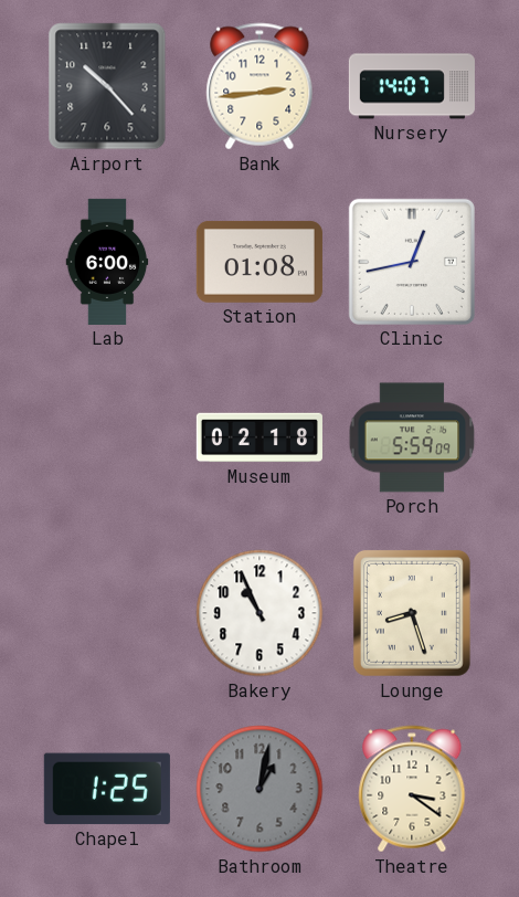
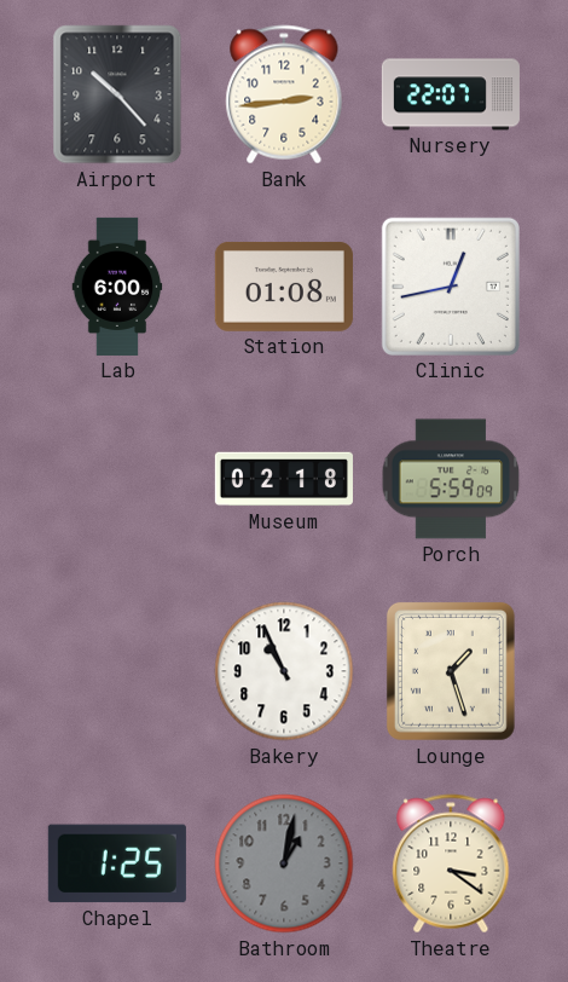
Nursery: 14:07 -> 22:07
Lounge: 8:27 -> 1:27
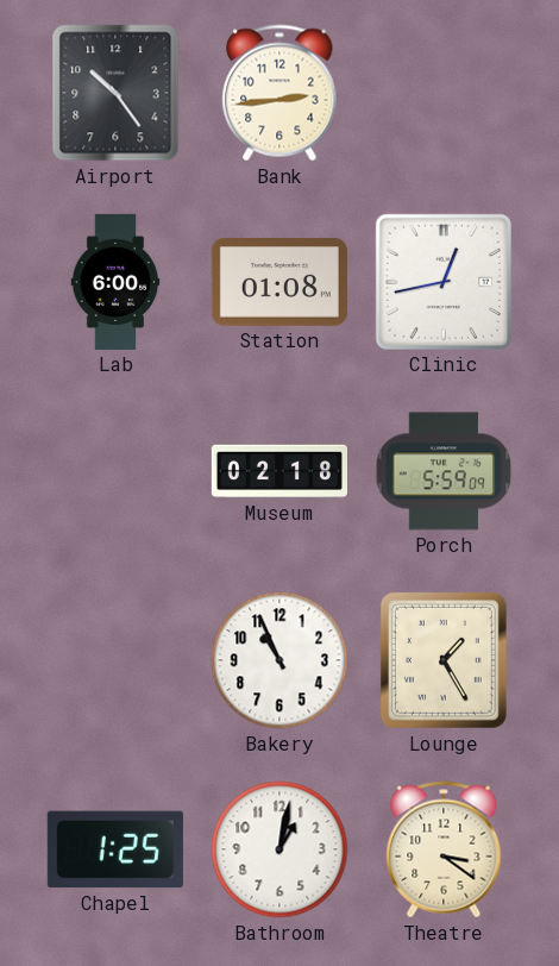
Airport: 10:23 -> 10:24
Nursery: 22:07 -> none
Lounge: 1:27 -> 1:25
Bathroom dial: grey -> white
